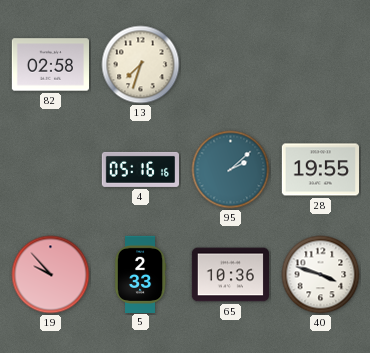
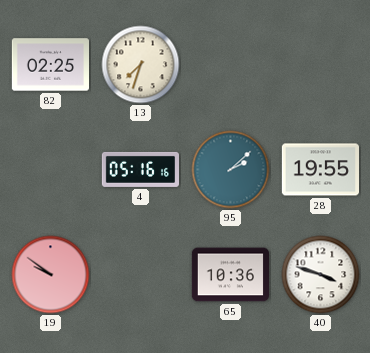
82: 02:58 -> 02:25
19: 9:53 -> 9:51
5: 2:33 -> none
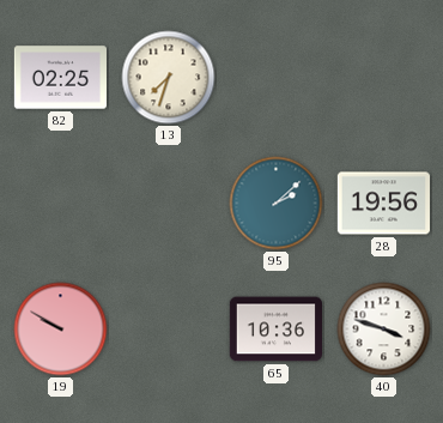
4: 05:16 -> none
28: 19:55 -> 19:56
19: 9:51 -> 9:50
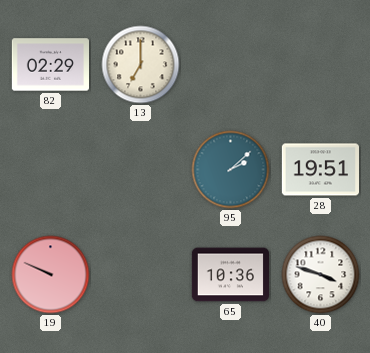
82: 02:25 -> 02:29
13: 7:33 -> 7:00
28: 19:56 -> 19:51
19: 9:50 -> 9:49
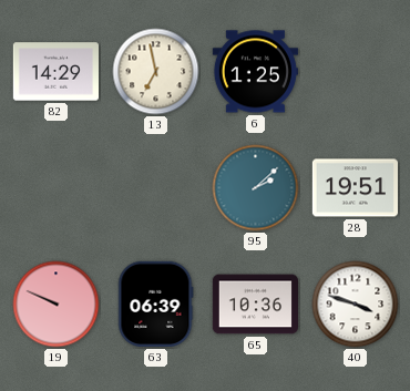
82: 02:29 -> 14:29
13: 7:00 -> 6:58
6: none -> 1:25
63: none -> 06:39
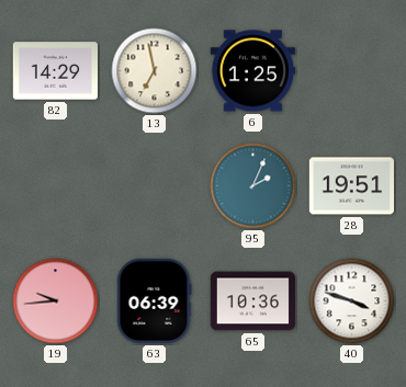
95: 2:08 -> 2:04
19: 9:49 -> 9:44
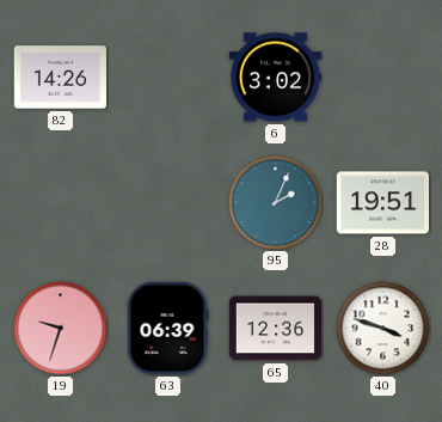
82: 14:29 -> 14:26
13: 6:58 -> none
6: 1:25 -> 3:02
19: 9:44 -> 9:33
65: 10:36 -> 12:36
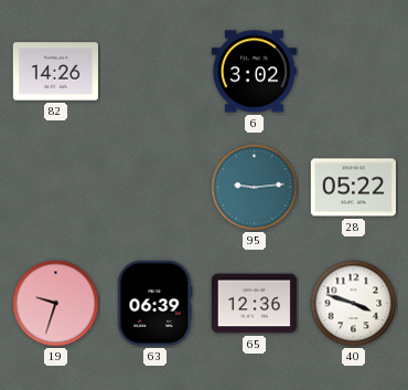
95: 2:04 -> 9:14
28: 19:51 -> 05:22
